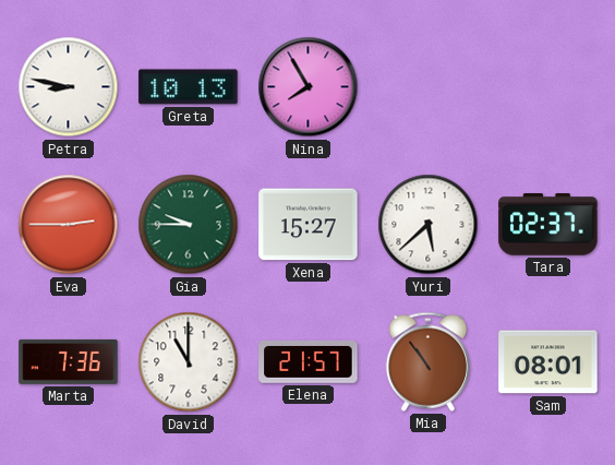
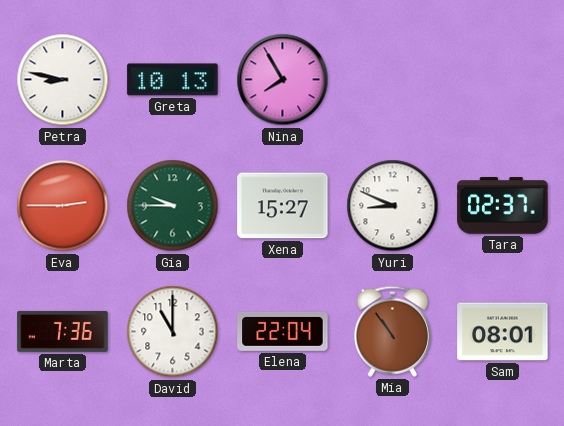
Yuri: 5:38 -> 8:49
Elena: 21:57 -> 22:04
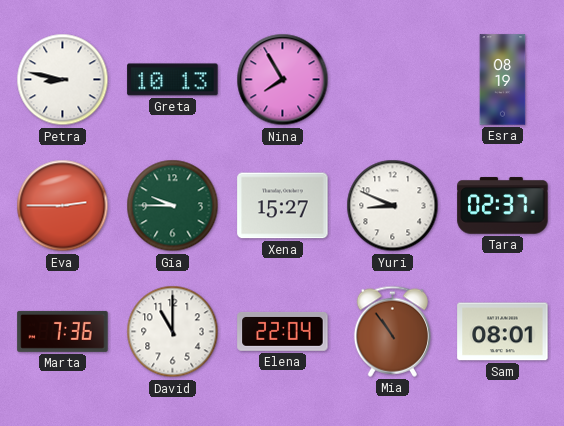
Esra: none -> 08:19
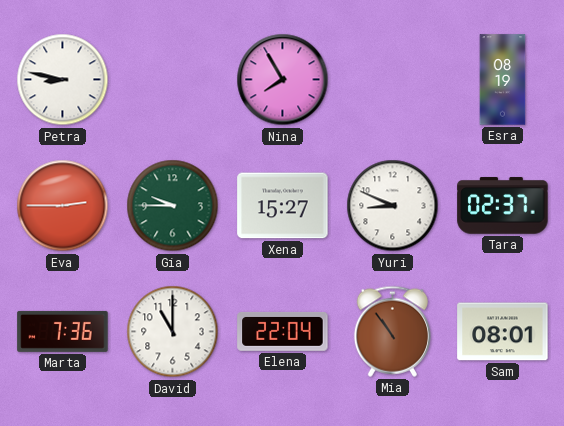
Greta: 10:13 -> none
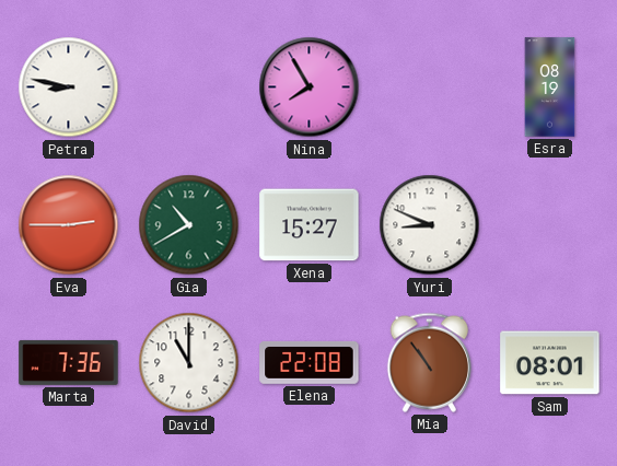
Gia: 9:45 -> 10:40
Tara: 02:37 -> none
Elena: 22:04 -> 22:08
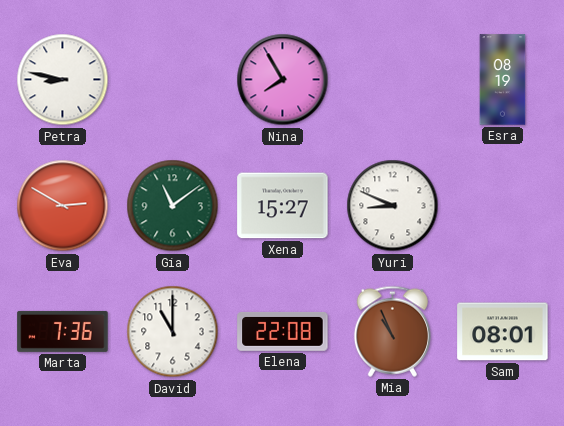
Eva: 2:45 -> 2:50
Gia: 10:40 -> 11:09
Mia: 10:54 -> 10:56
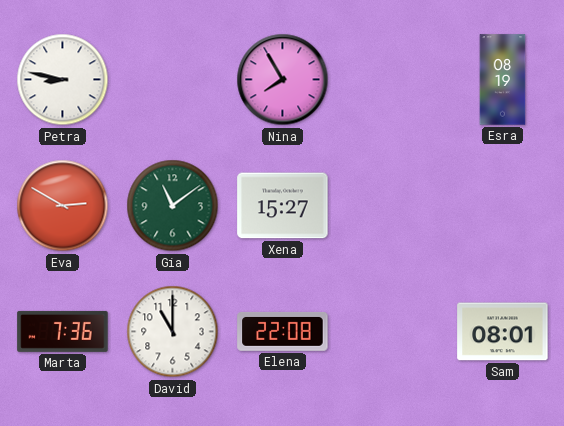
Yuri: 8:49 -> none
Mia: 10:56 -> none
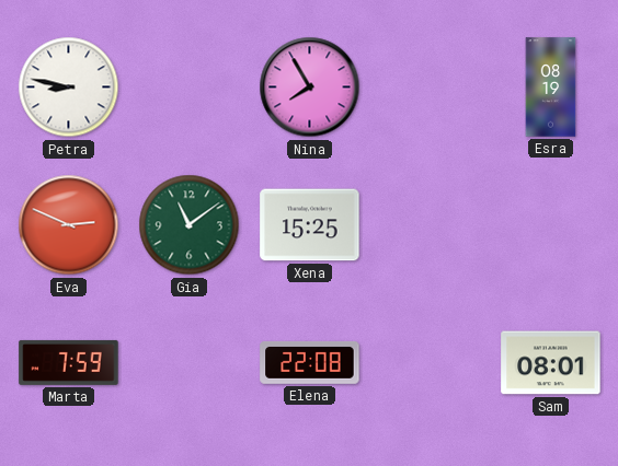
Eva: 2:50 -> 2:49
Xena: 15:27 -> 15:25
Marta: 7:36 -> 7:59
David: 11:00 -> none
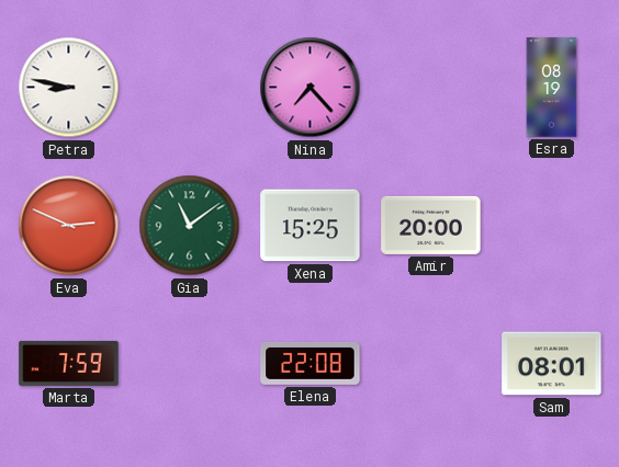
Nina: 7:55 -> 7:23
Amir: none -> 20:00
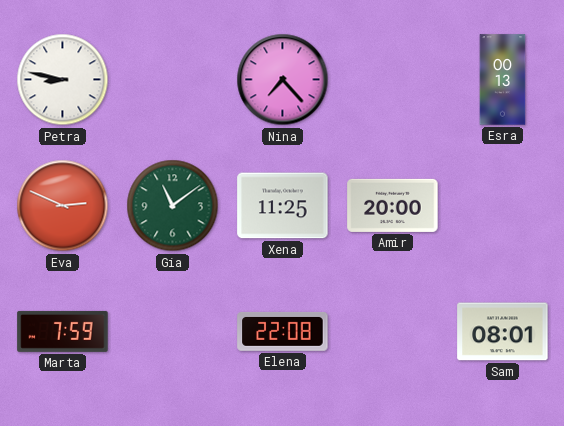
Esra: 08:19 -> 00:13
Xena: 15:25 -> 11:25
